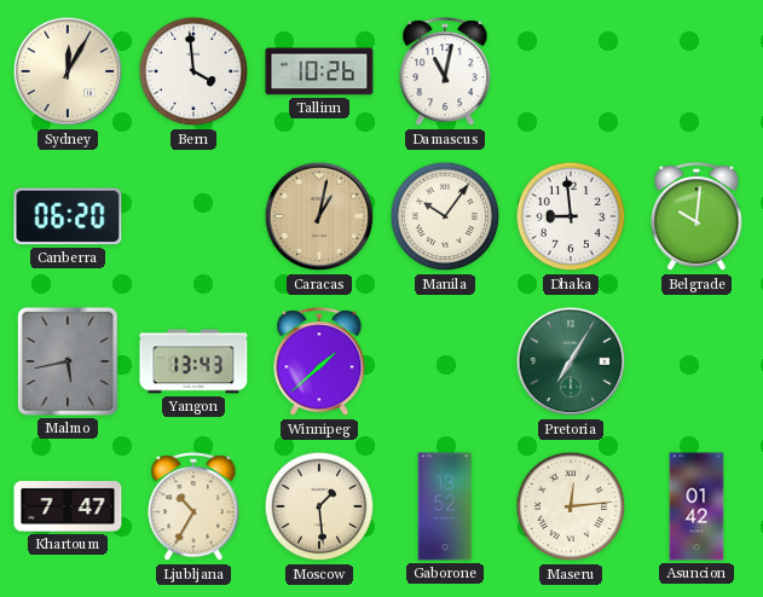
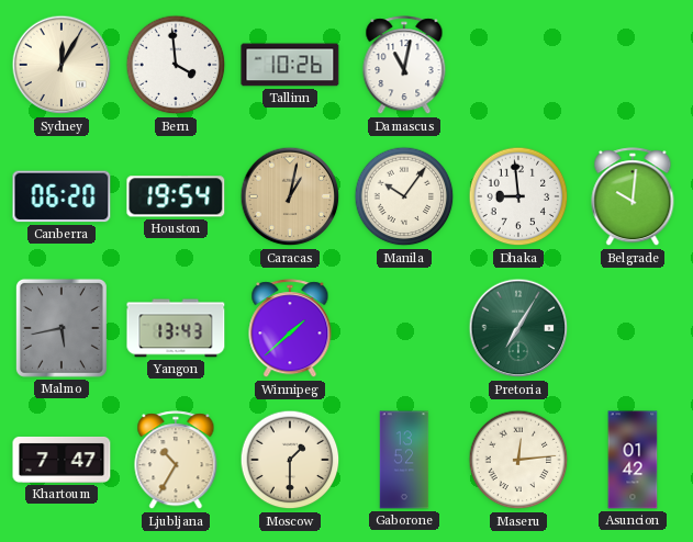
Houston: none -> 19:54
Moscow: 1:29 -> 1:30
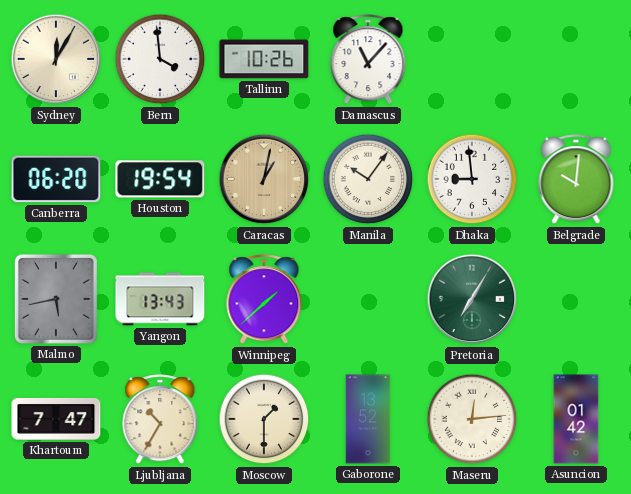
Damascus: 11:02 -> 11:07
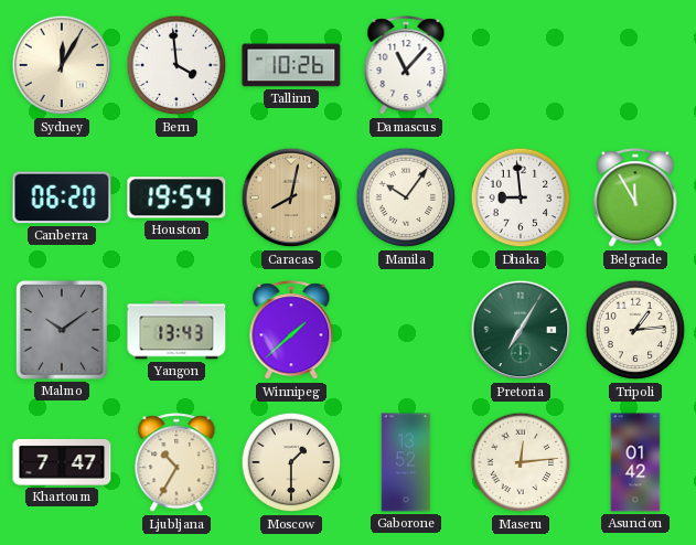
Caracas: 1:02 -> 8:02
Belgrade: 10:01 -> 11:55
Malmo: 5:43 -> 10:09
Tripoli: none -> 1:14
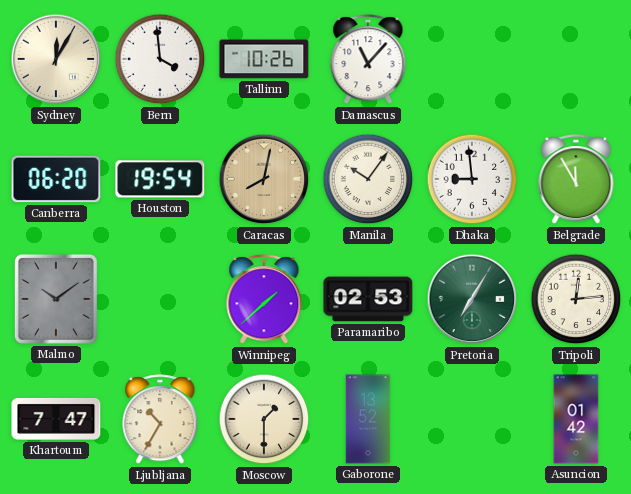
Yangon: 13:43 -> none
Paramaribo: none -> 02:53
Tripoli: 1:14 -> 12:14
Maseru: 12:14 -> none
